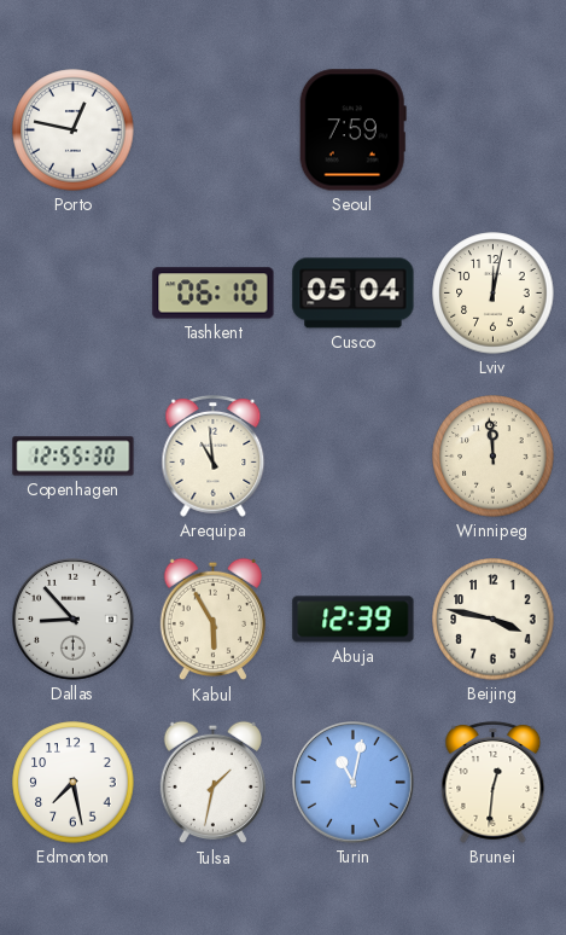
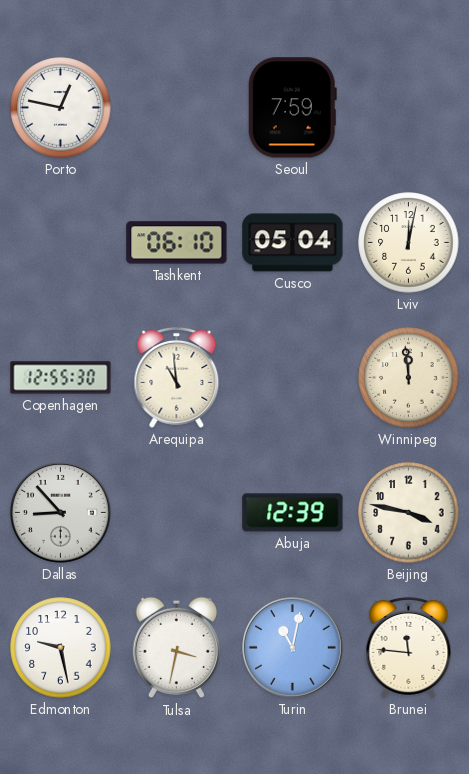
Kabul: 5:55 -> none
Edmonton: 7:28 -> 9:28
Tulsa: 1:32 -> 3:32
Brunei: 12:31 -> 11:46
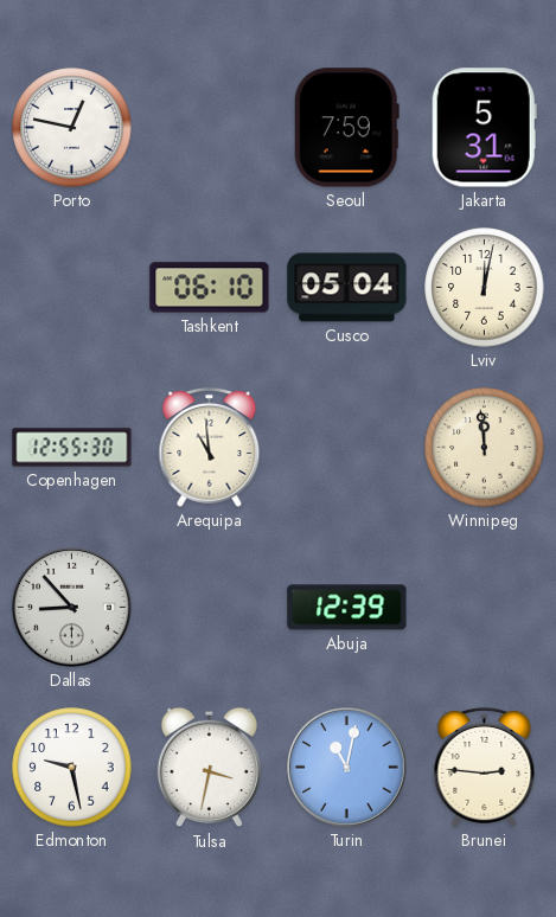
Jakarta: none -> 5:31
Beijing: 3:47 -> none
Brunei: 11:46 -> 2:46
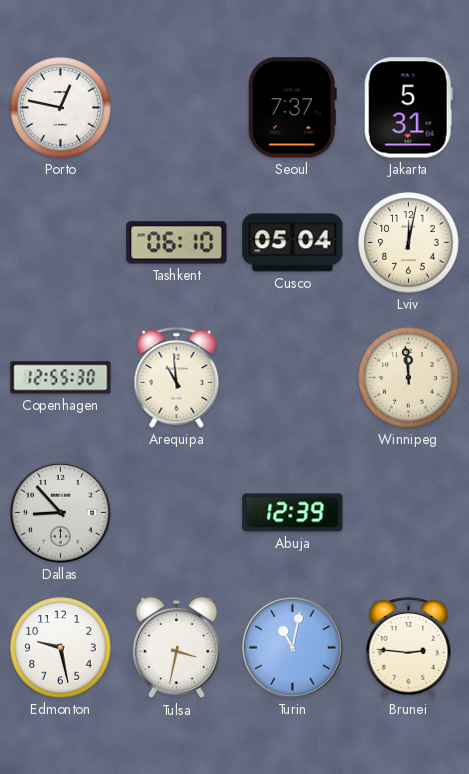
Seoul: 7:59 -> 7:37
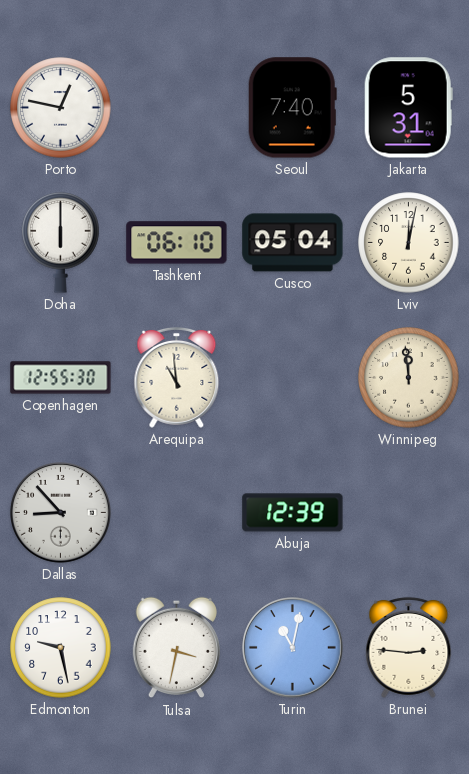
Seoul: 7:37 -> 7:40
Doha: none -> 6:00
